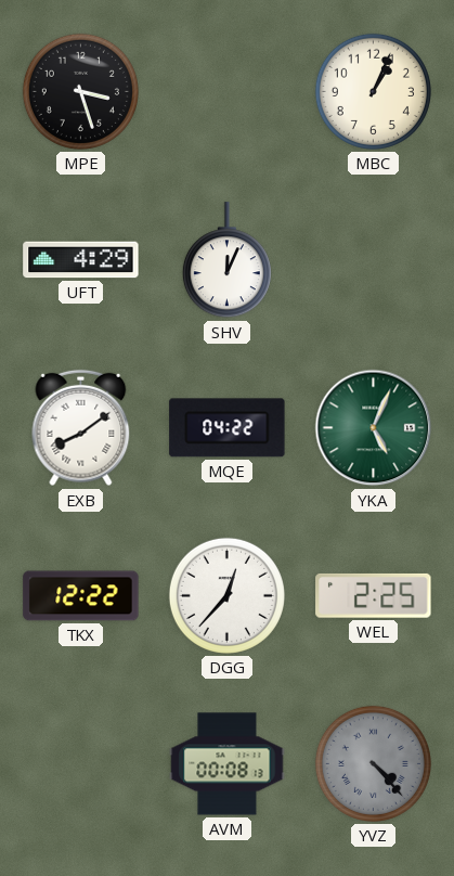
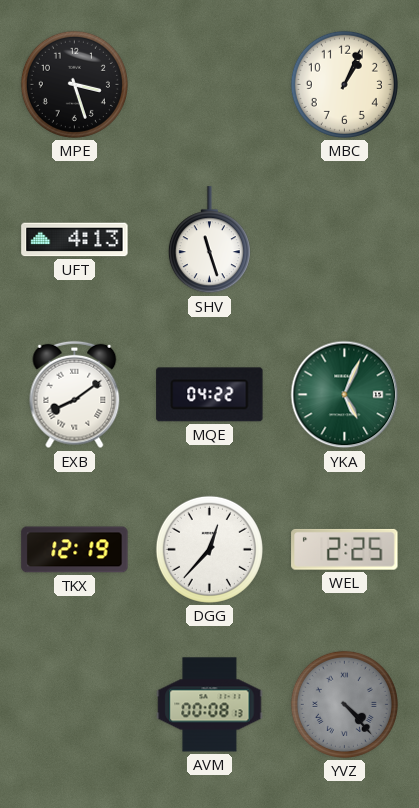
UFT: 4:29 -> 4:13
SHV: 12:04 -> 11:27
TKX: 12:22 -> 12:19
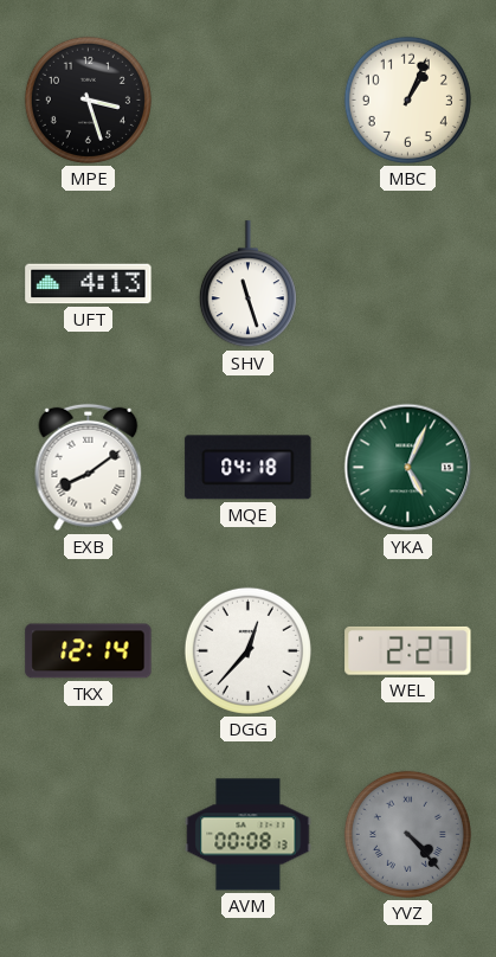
MQE: 04:22 -> 04:18
TKX: 12:19 -> 12:14
WEL: 2:25 -> 2:27
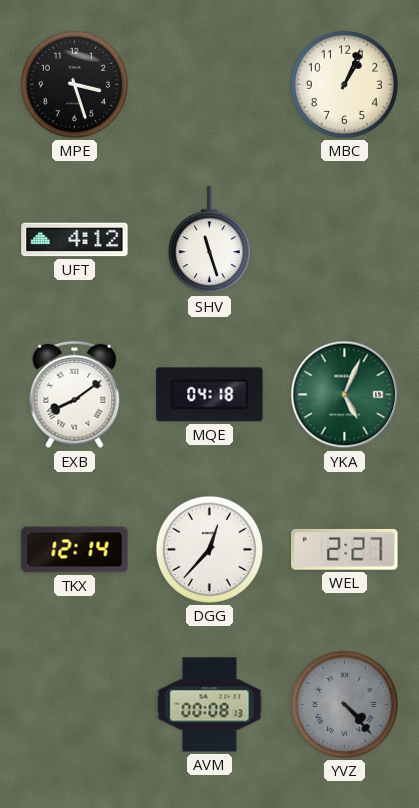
UFT: 4:13 -> 4:12
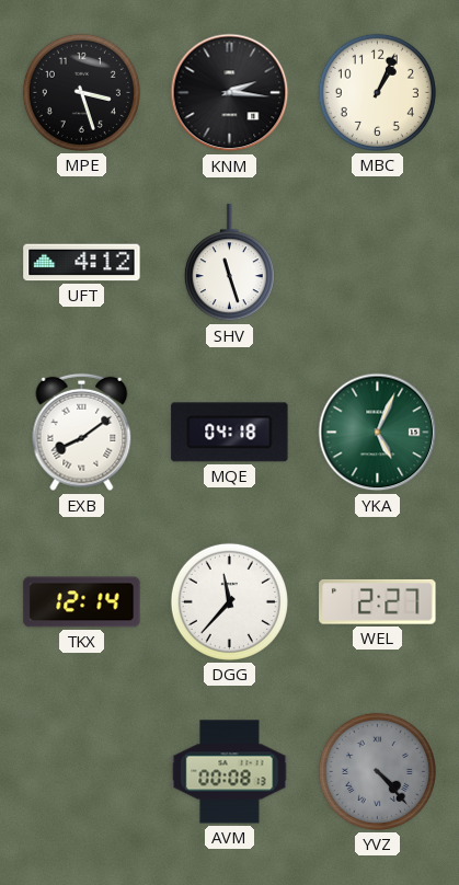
KNM: none -> 2:16
DGG: 12:37 -> 11:37
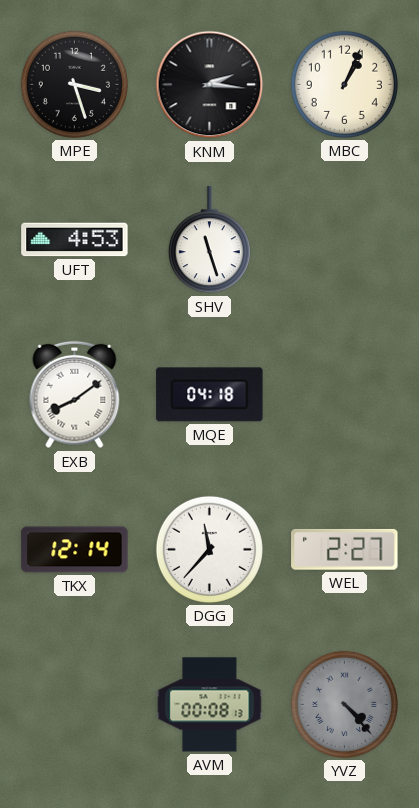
UFT: 4:12 -> 4:53
YKA: 5:04 -> none
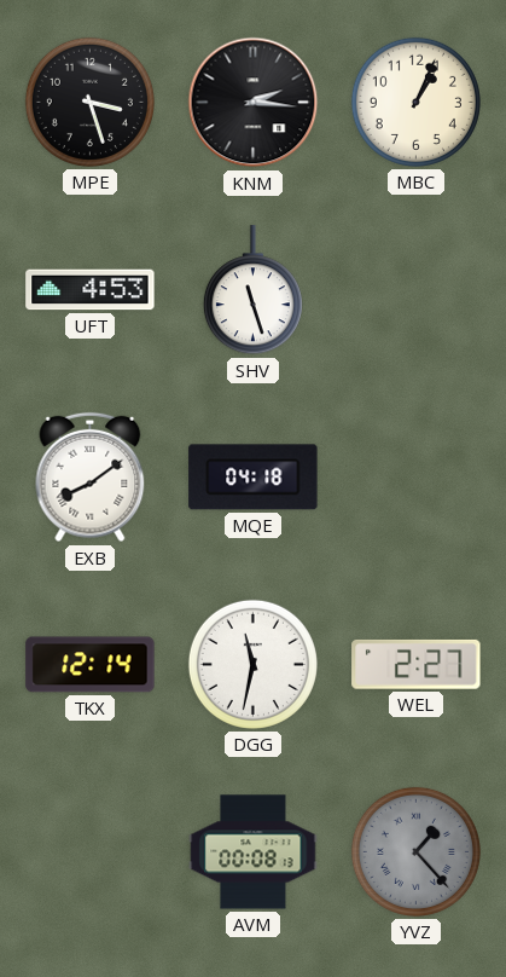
DGG: 11:37 -> 11:32
YVZ: 4:23 -> 1:23
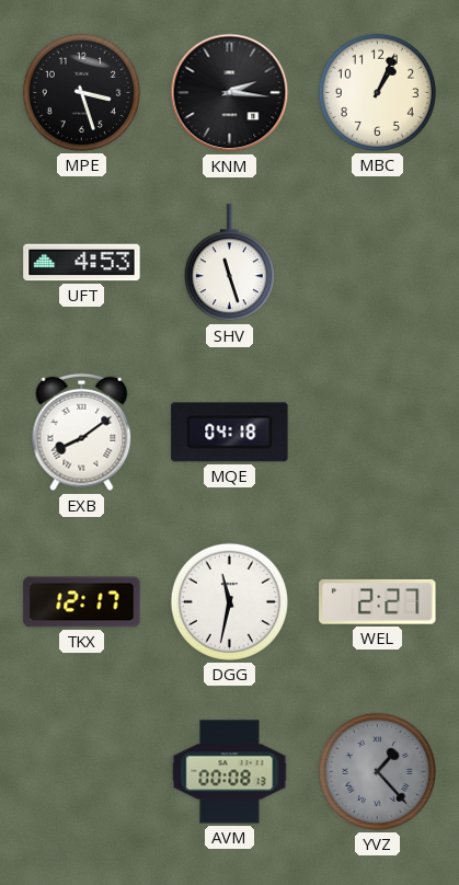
TKX: 12:14 -> 12:17
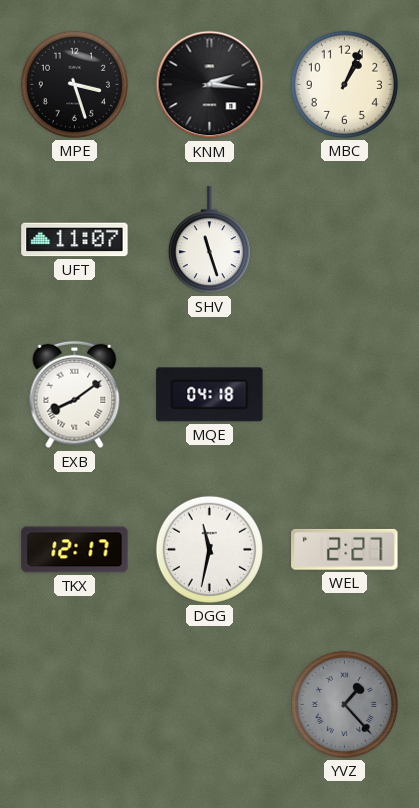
UFT: 4:53 -> 11:07
AVM: 00:08 -> none
